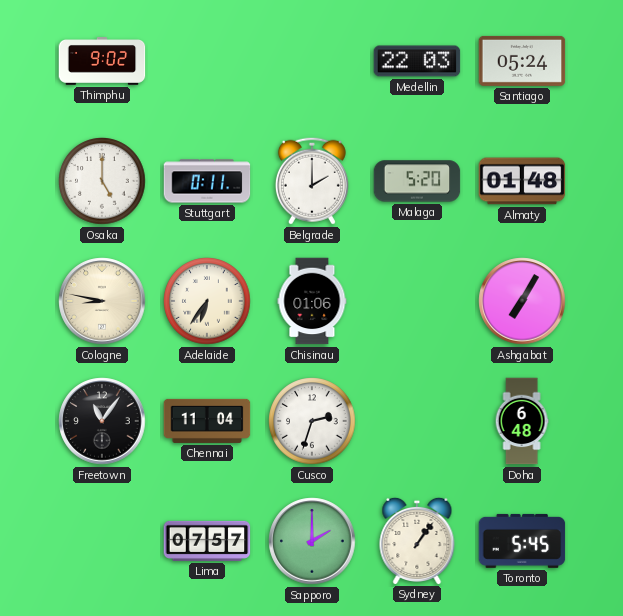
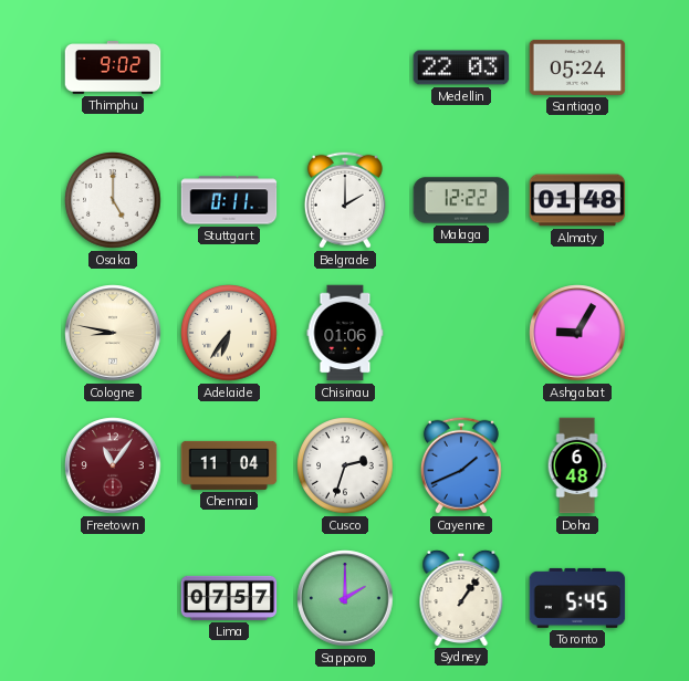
Malaga: 5:20 -> 12:22
Ashgabat: 7:05 -> 9:05
Freetown dial: black -> burgundy
Cayenne: none -> 1:41
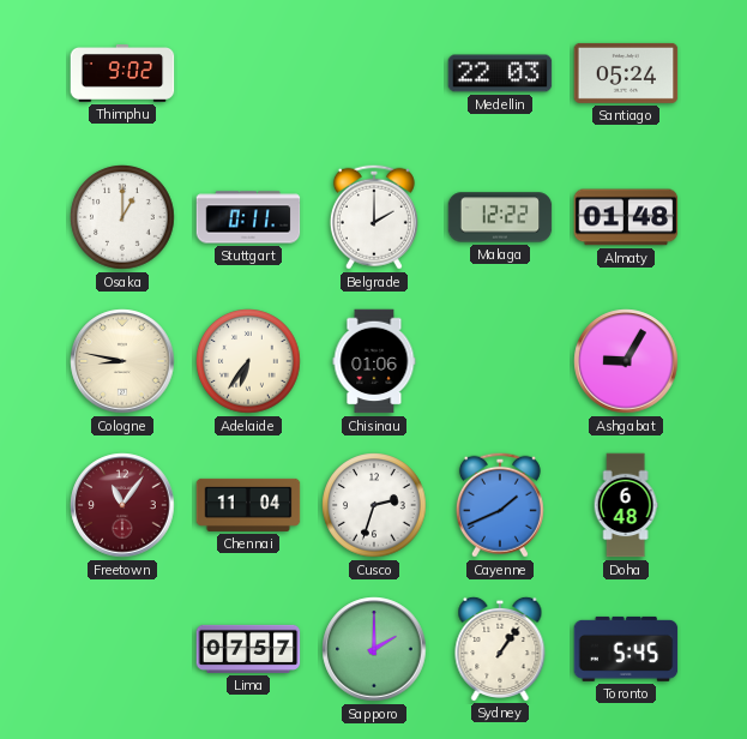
Osaka: 5:00 -> 1:00
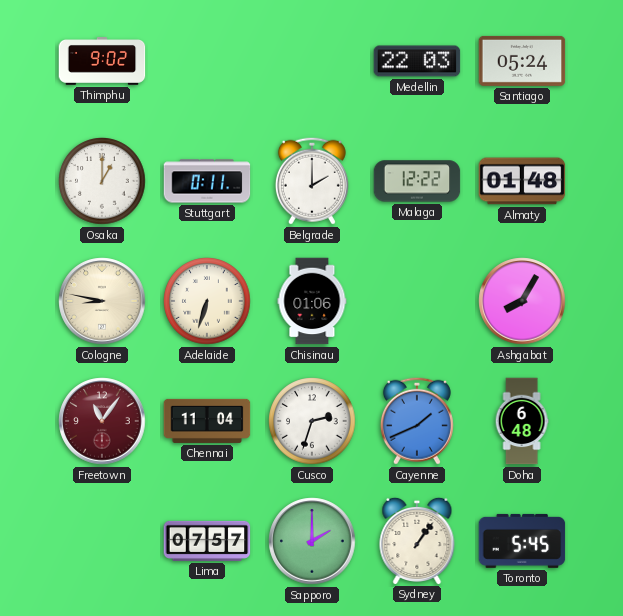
Adelaide: 6:36 -> 6:33
Ashgabat: 9:05 -> 8:05
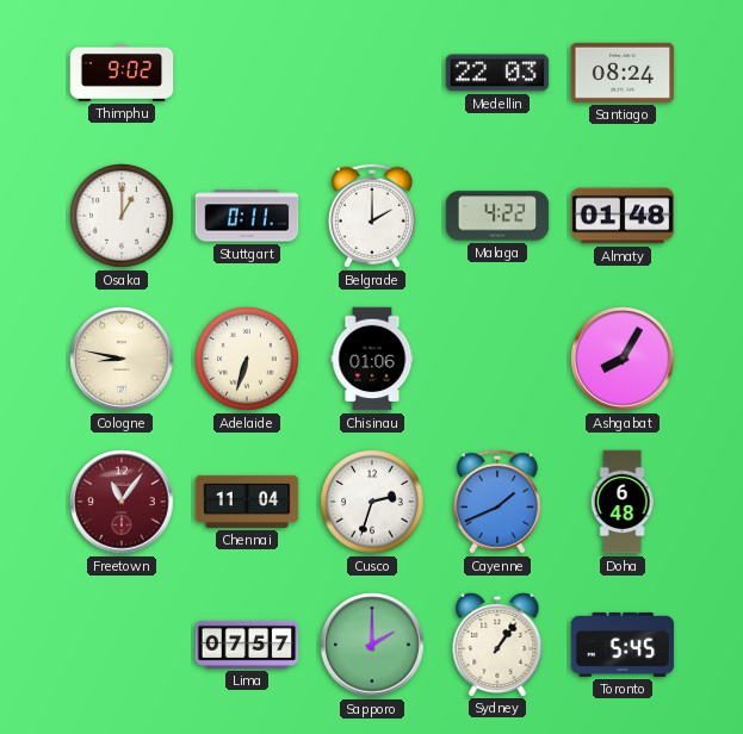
Santiago: 05:24 -> 08:24
Malaga: 12:22 -> 4:22
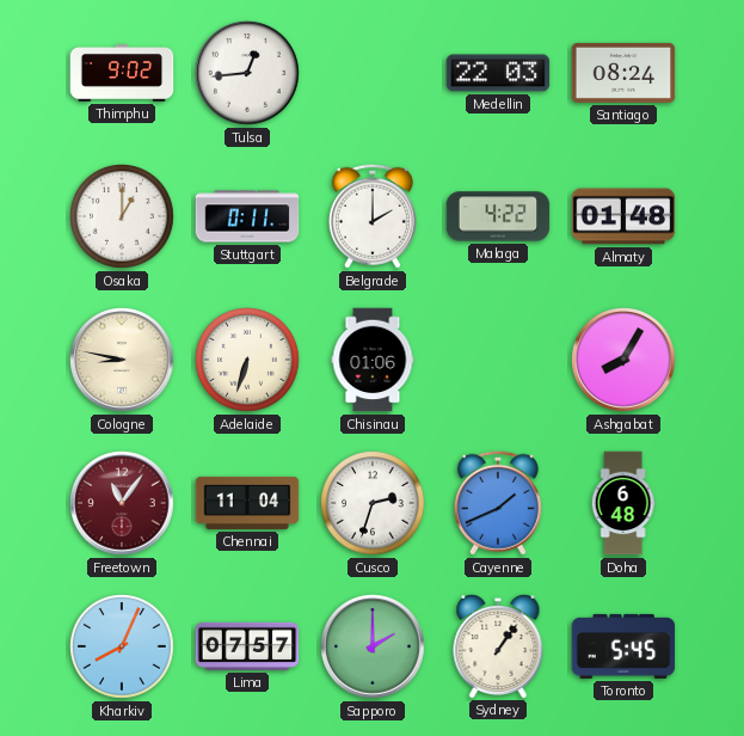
Tulsa: none -> 12:44
Kharkiv: none -> 8:04
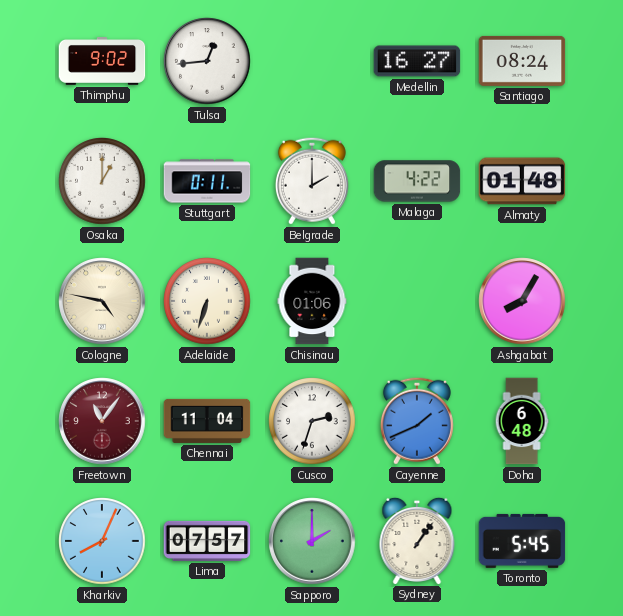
Medellin: 22:03 -> 16:27
Cologne: 8:47 -> 4:47
